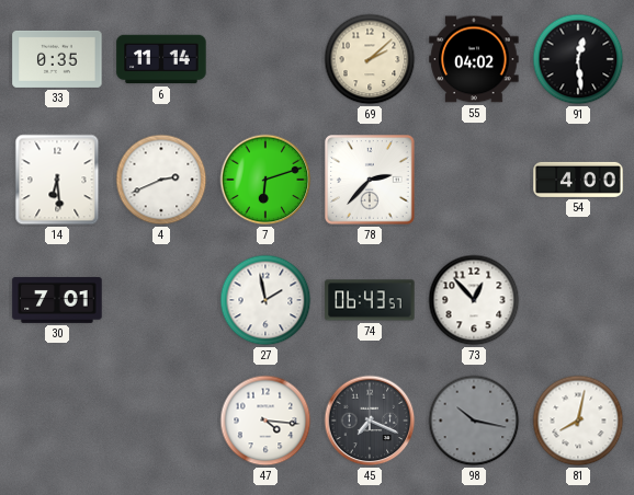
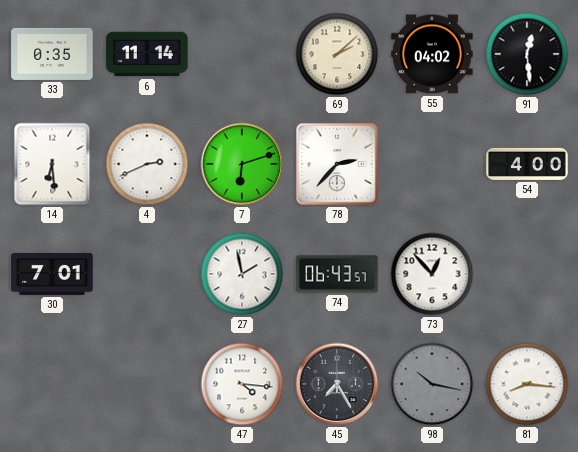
45: 7:19 -> 7:25
81: 8:02 -> 8:16
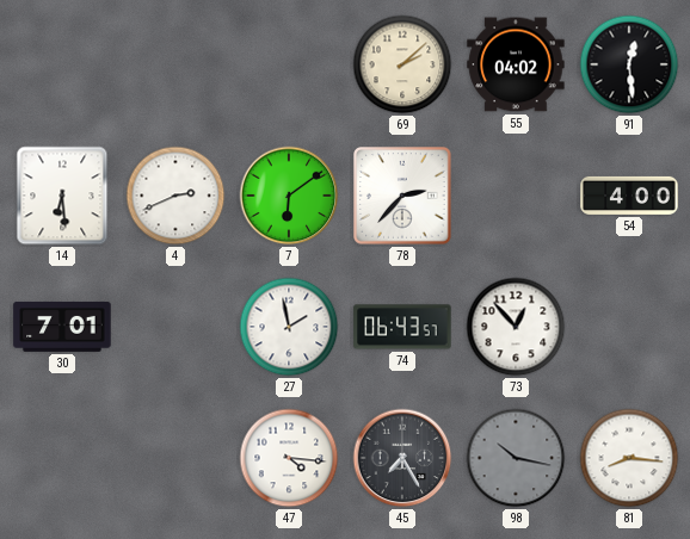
33: 0:35 -> none
6: 11:14 -> none
7: 6:12 -> 6:09
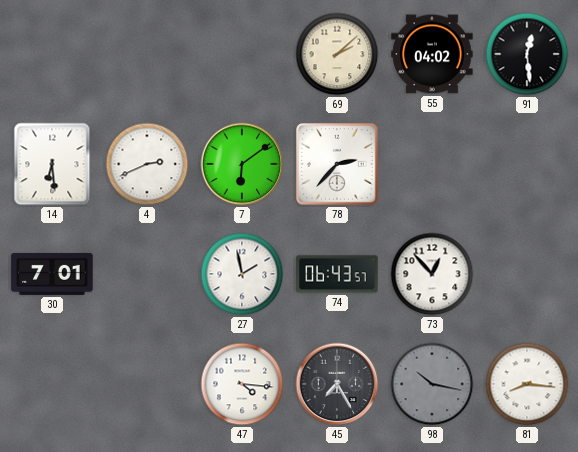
54: 4:00 -> none
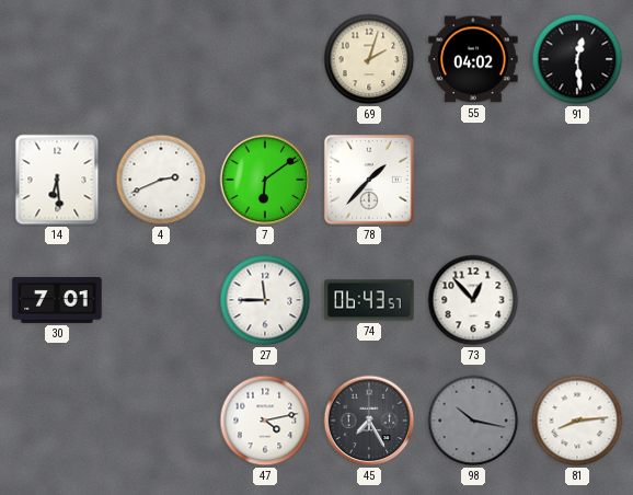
69: 2:08 -> 2:03
78: 2:37 -> 1:37
27: 1:58 -> 11:45
47: 4:16 -> 4:13
81: 8:16 -> 8:14
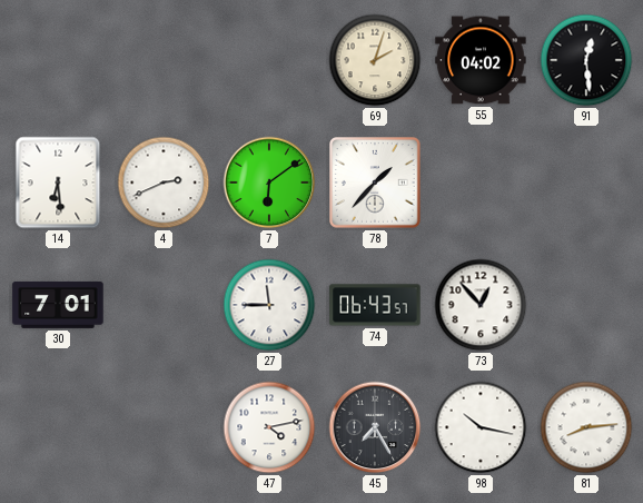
98 dial: grey -> white
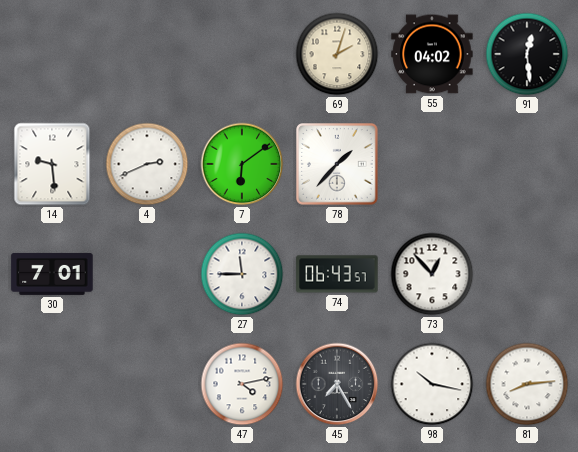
14: 6:29 -> 9:29
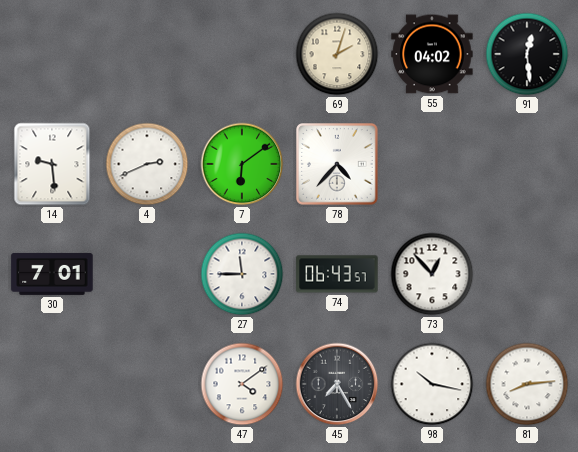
78: 1:37 -> 4:37
47: 4:13 -> 4:09
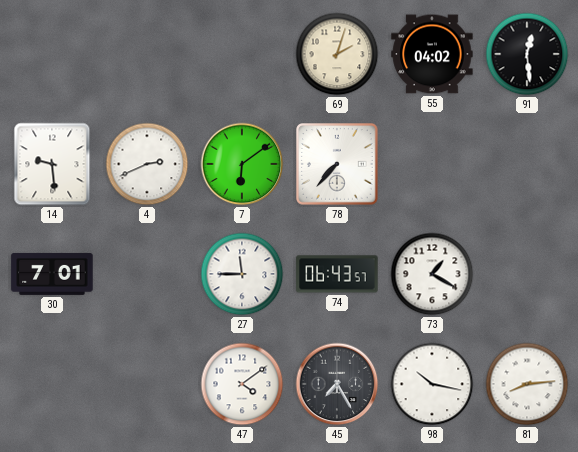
78: 4:37 -> 7:37
73: 12:53 -> 1:20
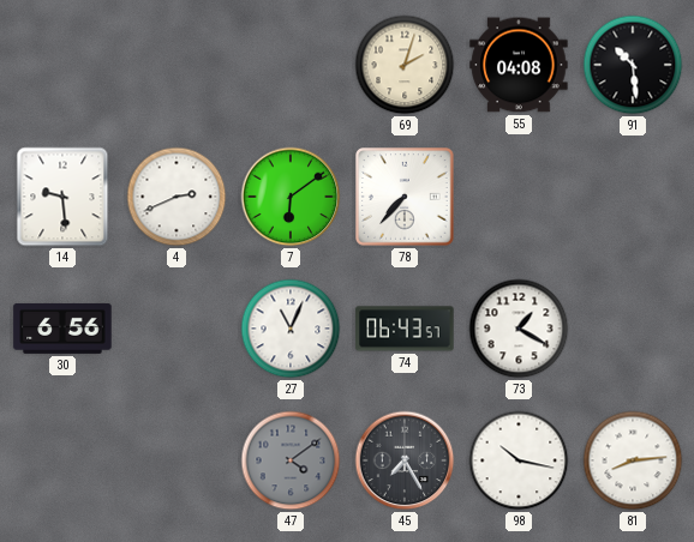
55: 04:02 -> 04:08
91: 12:29 -> 10:29
30: 7:01 -> 6:56
27: 11:45 -> 11:04
47 dial: white -> grey
